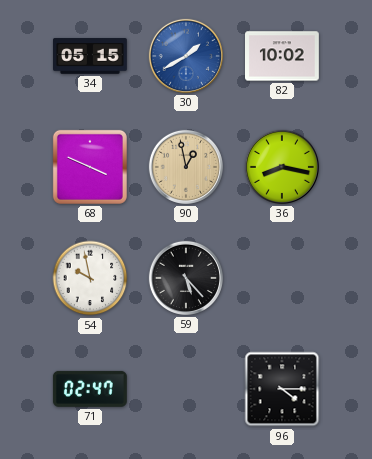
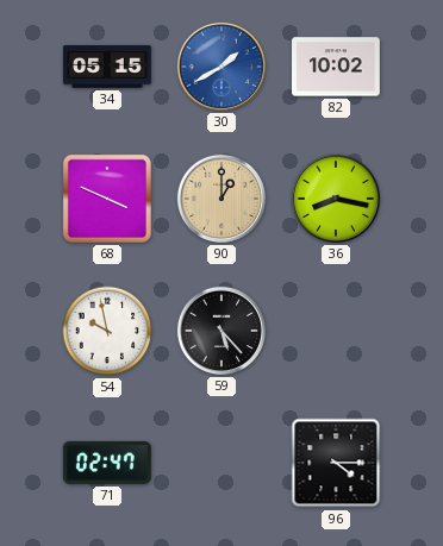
90: 12:58 -> 1:00
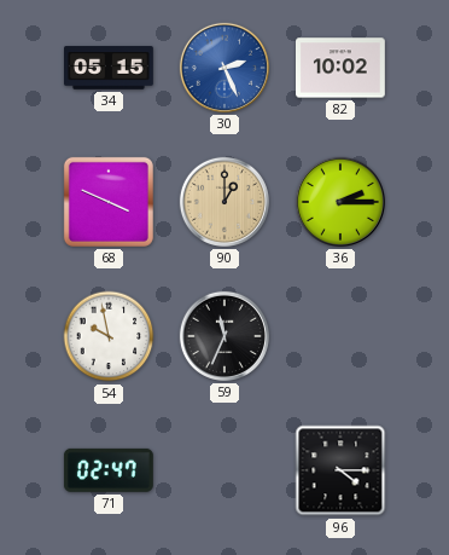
30: 1:40 -> 2:26
36: 8:17 -> 2:15
59: 5:23 -> 11:34
